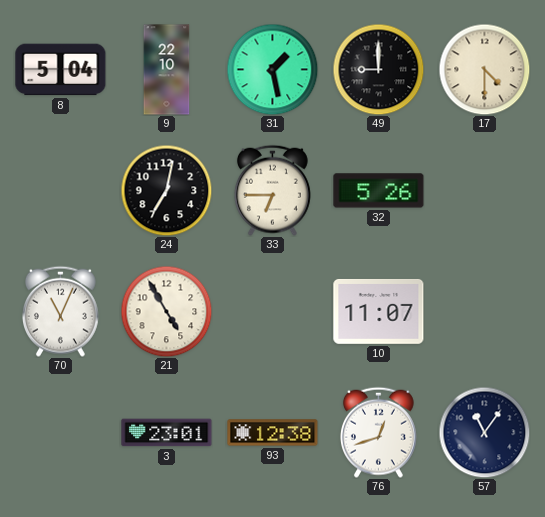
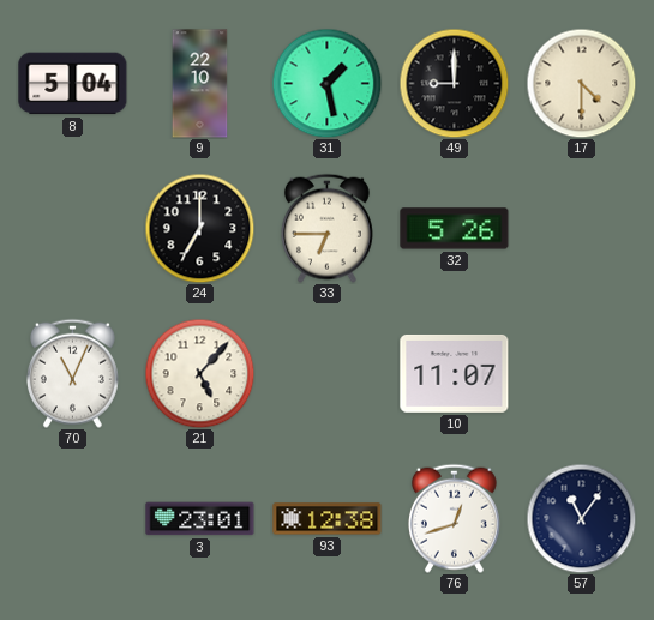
24: 7:02 -> 7:00
21: 4:55 -> 5:07
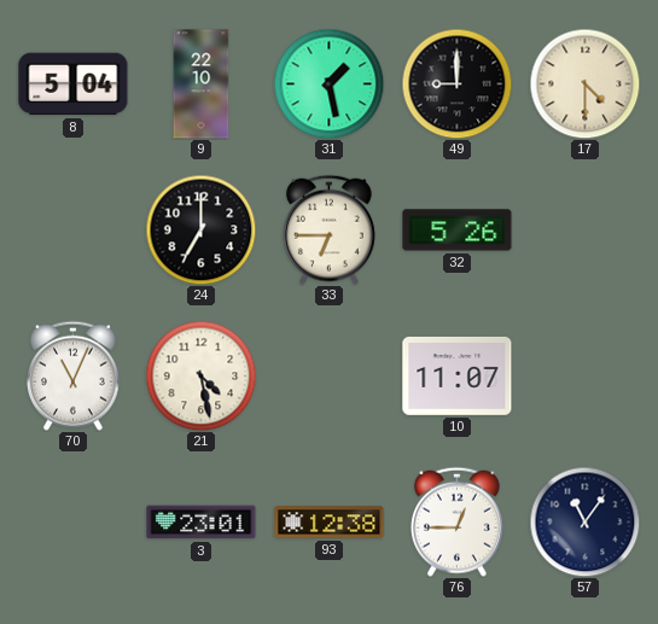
21: 5:07 -> 4:28
76: 12:42 -> 12:45
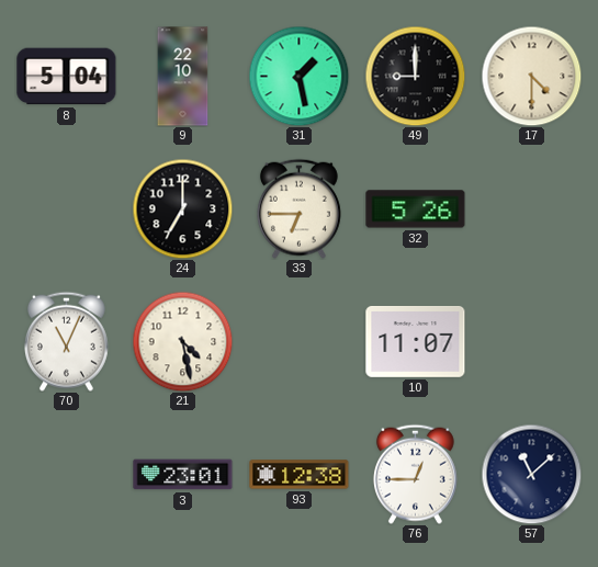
57: 11:06 -> 11:08
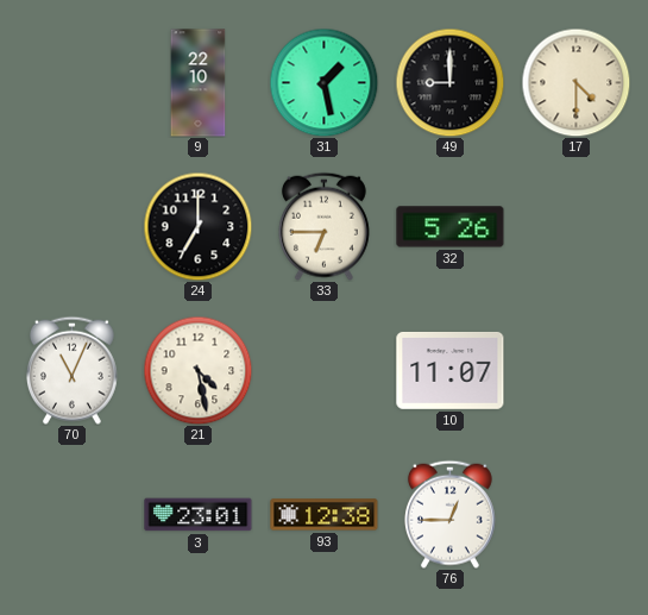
8: 5:04 -> none
57: 11:08 -> none
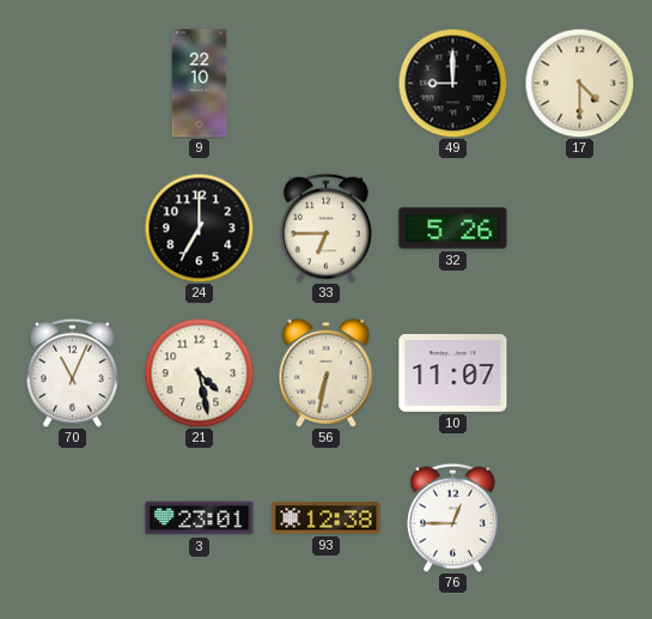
31: 1:28 -> none
56: none -> 6:32
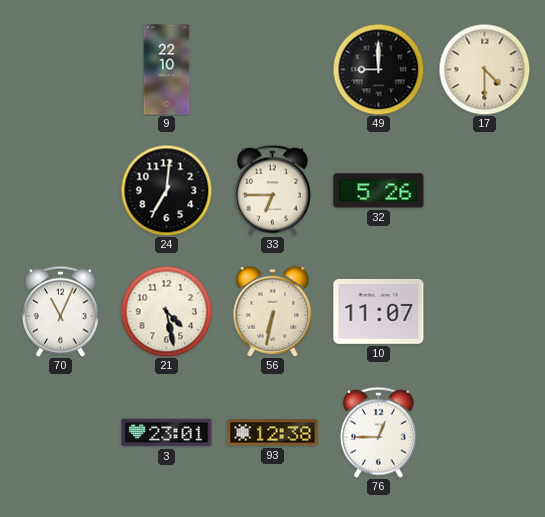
24: 7:00 -> 7:01
